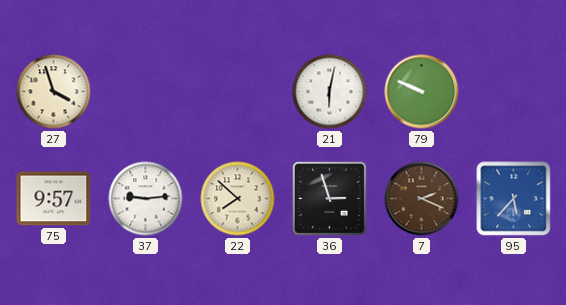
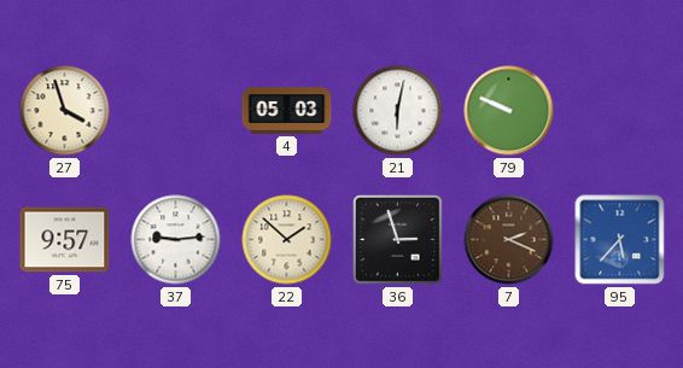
4: none -> 05:03
22: 7:52 -> 1:52
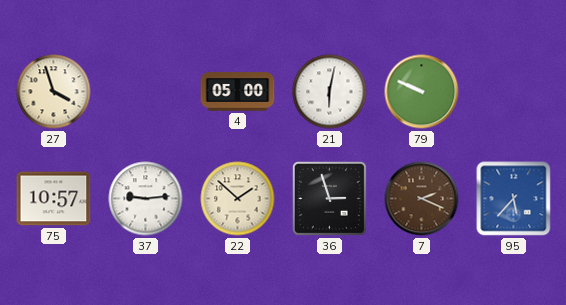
4: 05:03 -> 05:00
75: 9:57 -> 10:57
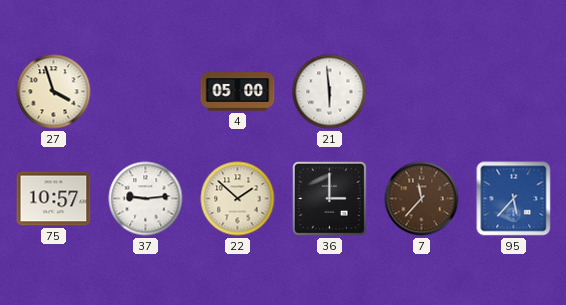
21: 6:02 -> 5:59
79: 9:49 -> none
36: 2:57 -> 3:00
7: 2:19 -> 11:37
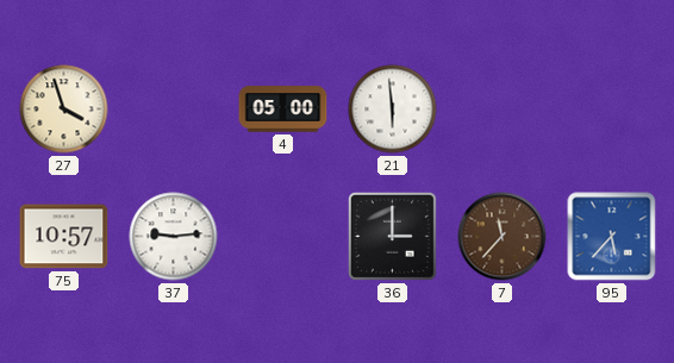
22: 1:52 -> none
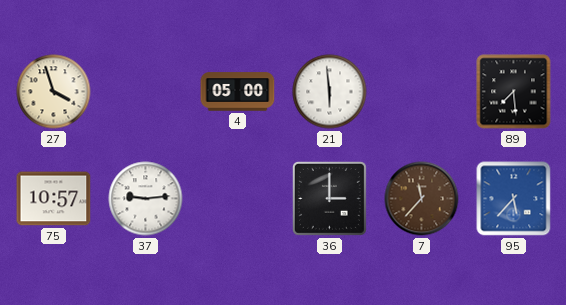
89: none -> 7:29
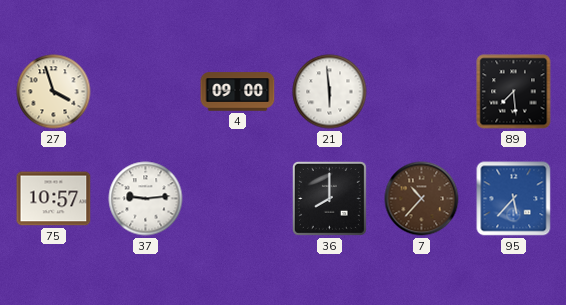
4: 05:00 -> 09:00
36: 3:00 -> 8:00
7: 11:37 -> 10:37
